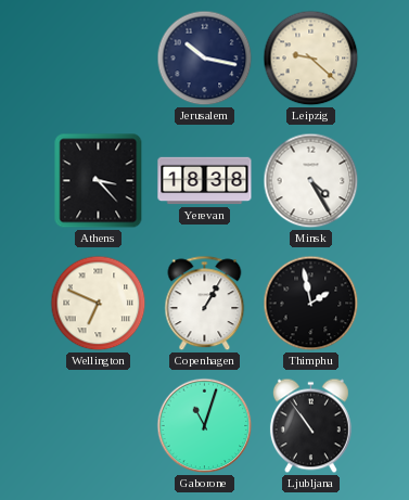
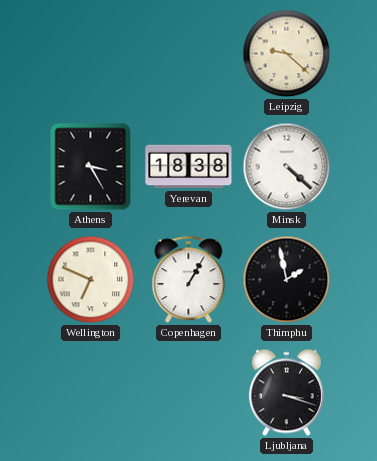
Jerusalem: 10:17 -> none
Athens: 3:23 -> 3:25
Minsk: 4:25 -> 4:22
Gaborone: 11:03 -> none
Ljubljana: 10:54 -> 3:18
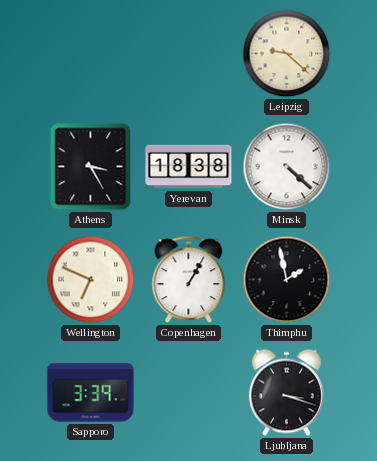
Sapporo: none -> 3:39
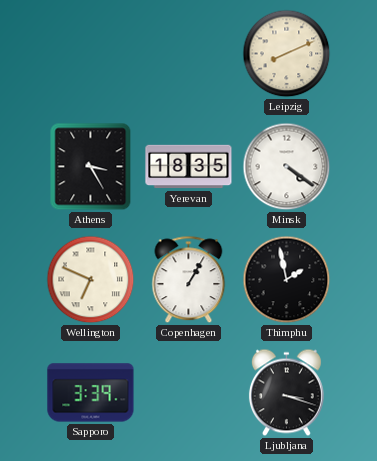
Leipzig: 9:22 -> 8:11
Yerevan: 18:38 -> 18:35
Minsk: 4:22 -> 4:21
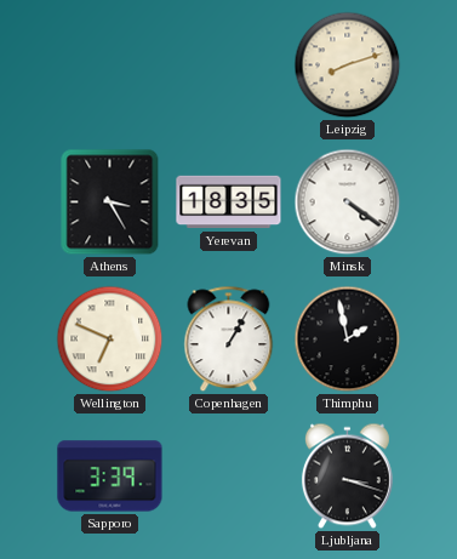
Leipzig: 8:11 -> 8:12
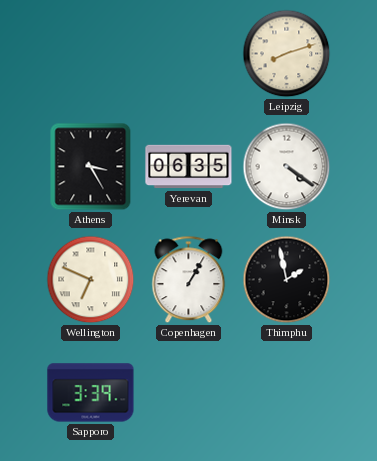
Yerevan: 18:35 -> 06:35
Ljubljana: 3:18 -> none
